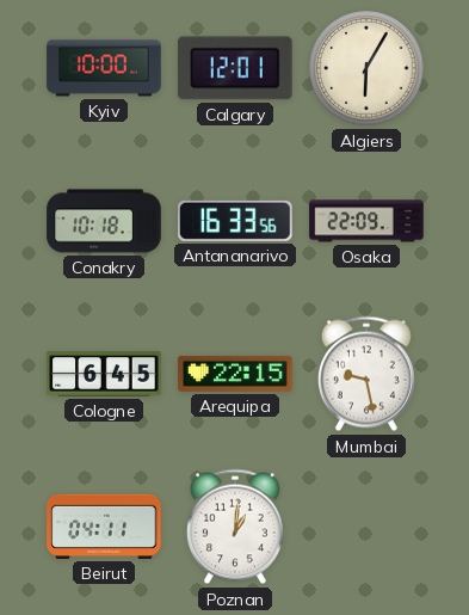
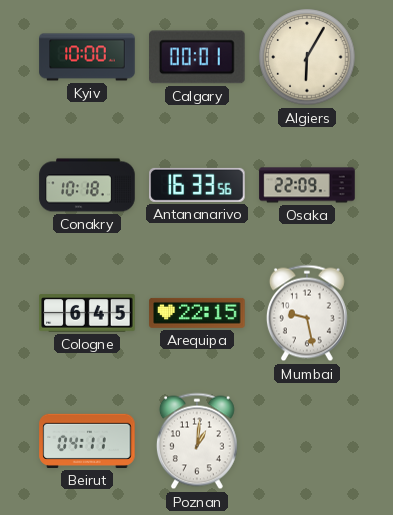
Calgary: 12:01 -> 00:01
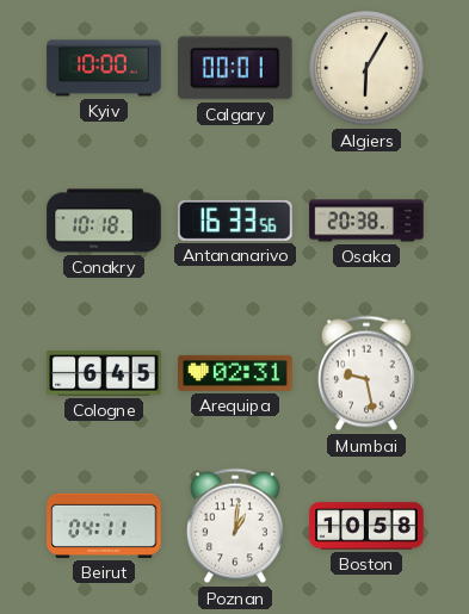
Osaka: 22:09 -> 20:38
Arequipa: 22:15 -> 02:31
Boston: none -> 10:58
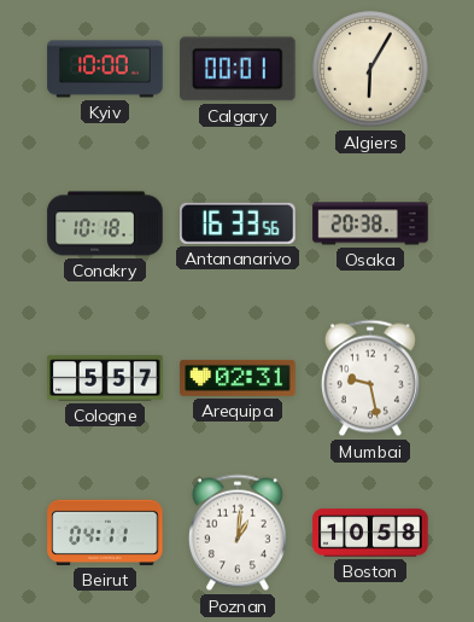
Cologne: 6:45 -> 5:57
